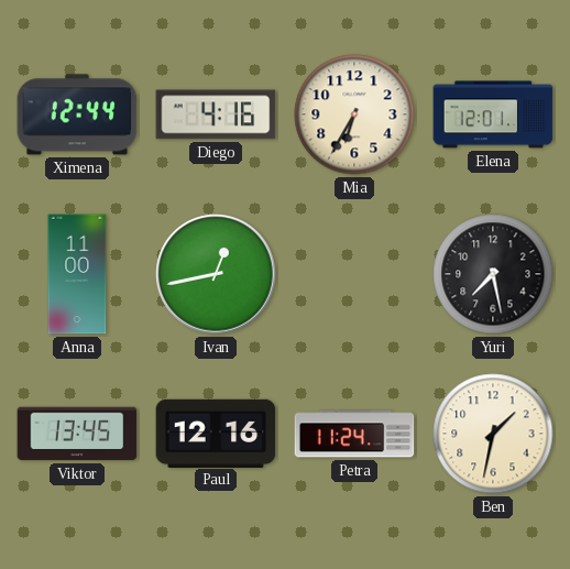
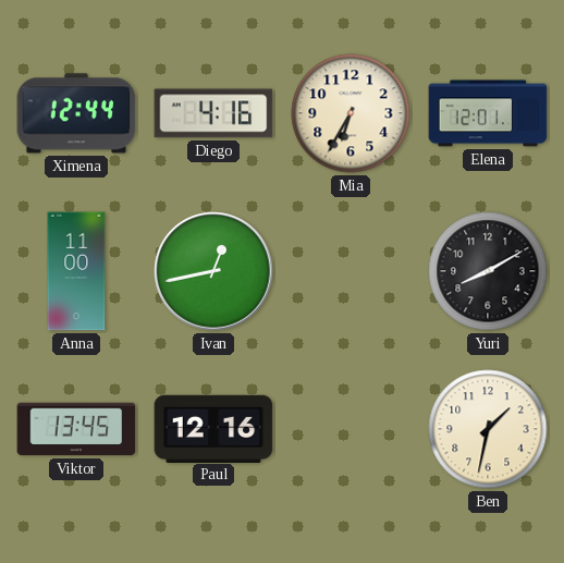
Yuri: 7:28 -> 8:10
Petra: 11:24 -> none
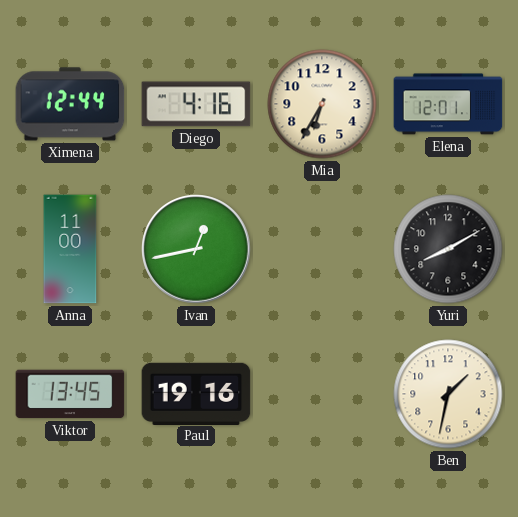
Paul: 12:16 -> 19:16
